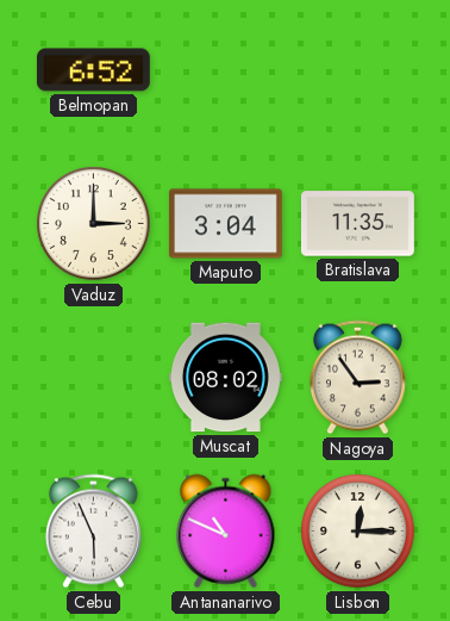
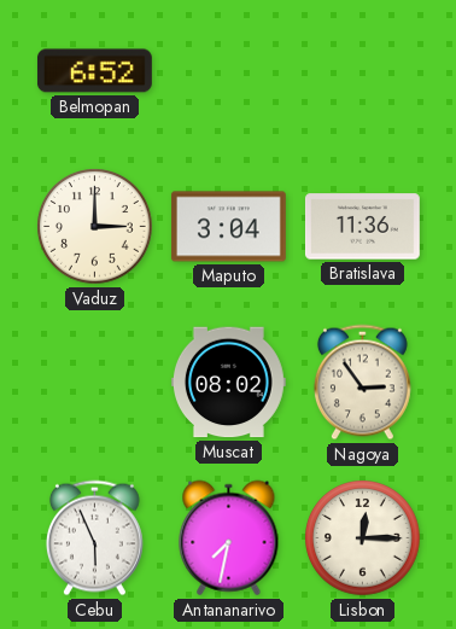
Bratislava: 11:35 -> 11:36
Antananarivo: 10:49 -> 7:32
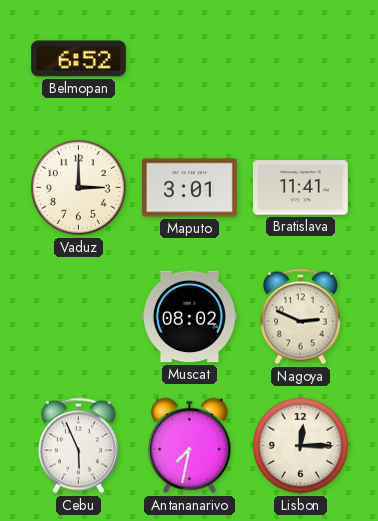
Maputo: 3:04 -> 3:01
Bratislava: 11:36 -> 11:41
Nagoya: 2:54 -> 2:49
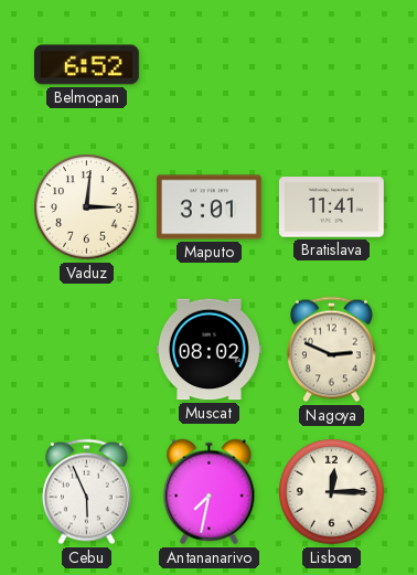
Vaduz: 3:00 -> 3:01
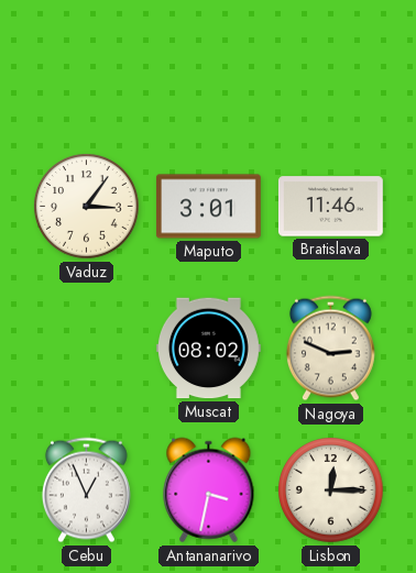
Belmopan: 6:52 -> none
Vaduz: 3:01 -> 3:06
Bratislava: 11:41 -> 11:46
Cebu: 5:56 -> 12:56
Antananarivo: 7:32 -> 3:32
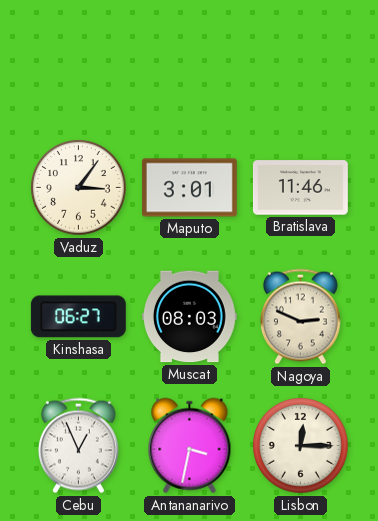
Kinshasa: none -> 06:27
Muscat: 08:02 -> 08:03
